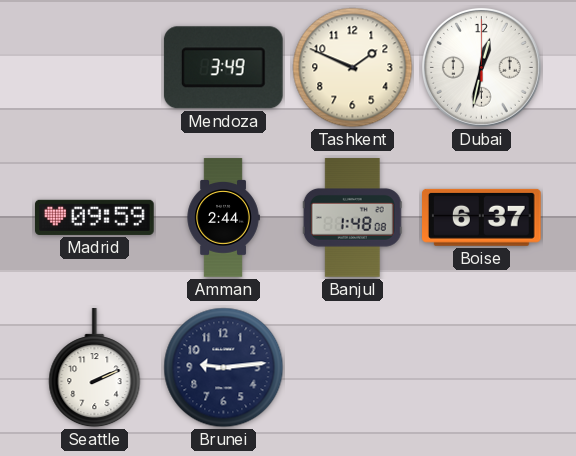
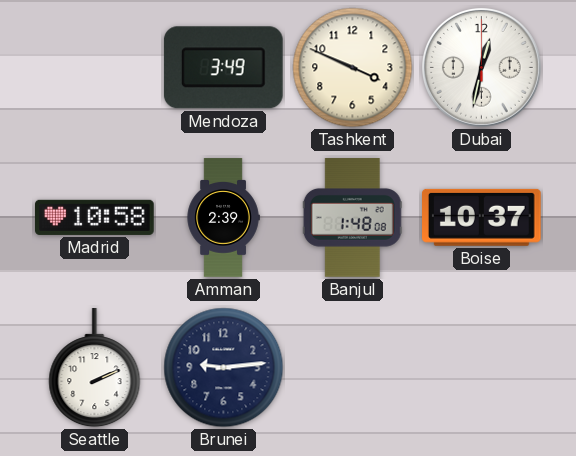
Tashkent: 1:49 -> 3:49
Madrid: 09:59 -> 10:58
Amman: 2:44 -> 2:39
Boise: 6:37 -> 10:37
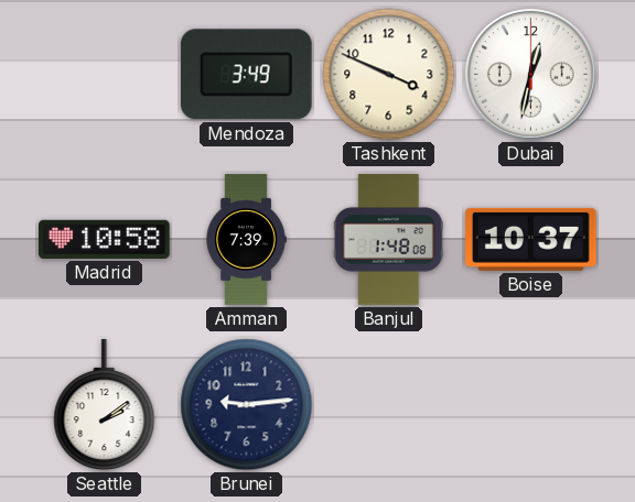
Amman: 2:39 -> 7:39
Seattle: 2:11 -> 2:09
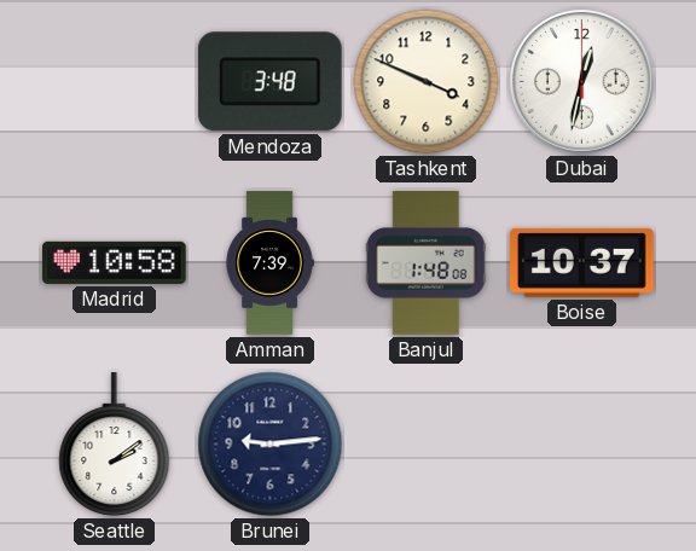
Mendoza: 3:49 -> 3:48
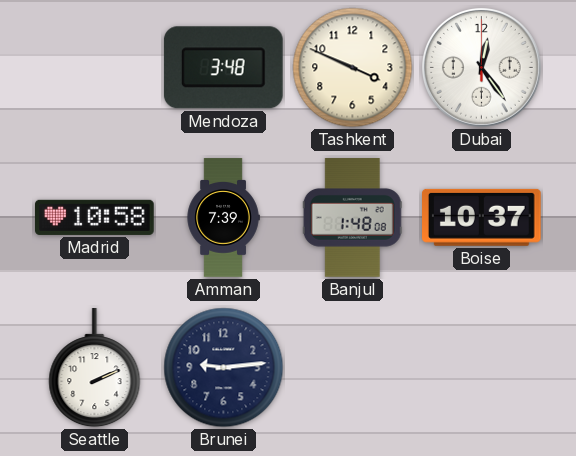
Dubai: 12:32 -> 12:24
Seattle: 2:09 -> 2:11
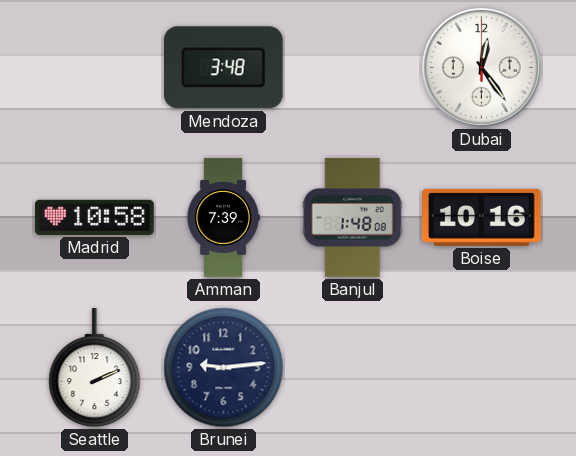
Tashkent: 3:49 -> none
Boise: 10:37 -> 10:16
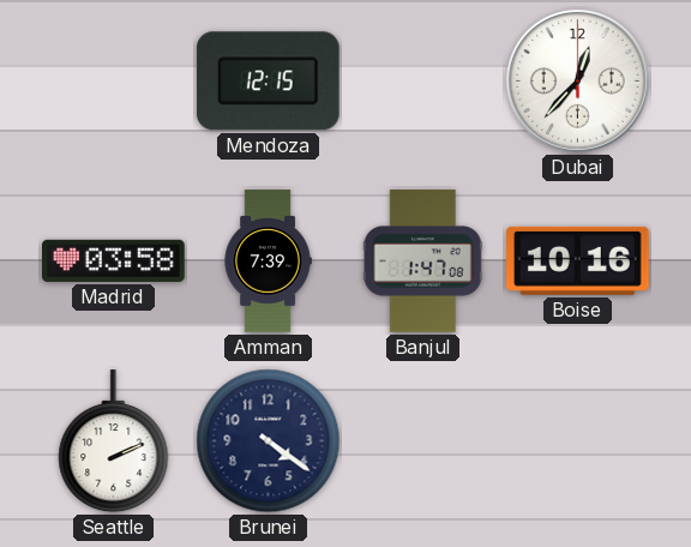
Mendoza: 3:48 -> 12:15
Dubai: 12:24 -> 12:37
Madrid: 10:58 -> 03:58
Banjul: 1:48 -> 1:47
Brunei: 9:14 -> 4:21
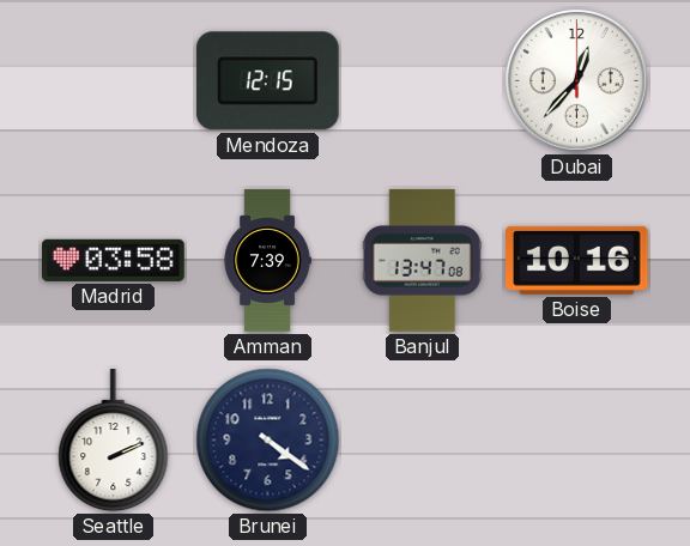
Banjul: 1:47 -> 13:47
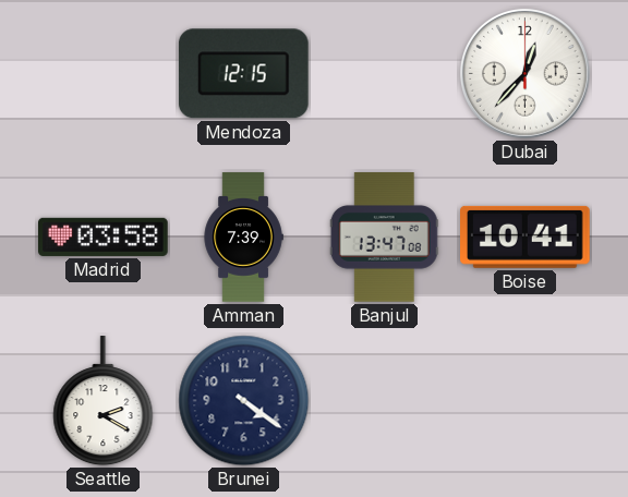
Boise: 10:16 -> 10:41
Seattle: 2:11 -> 2:20
